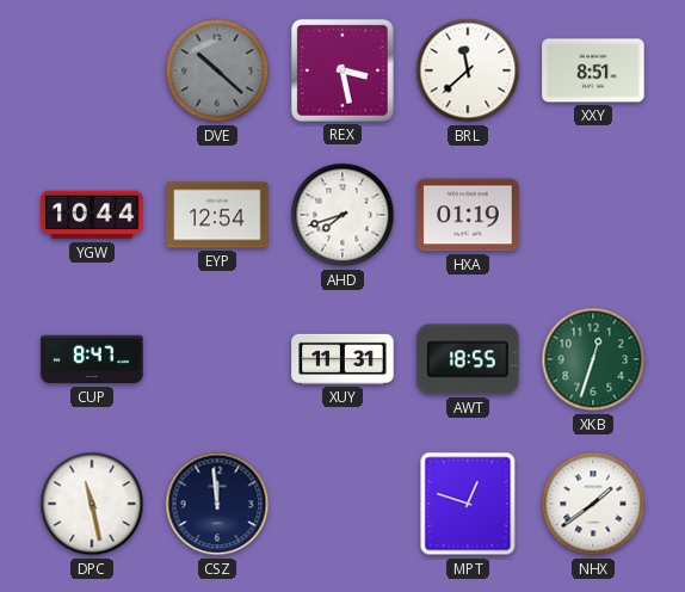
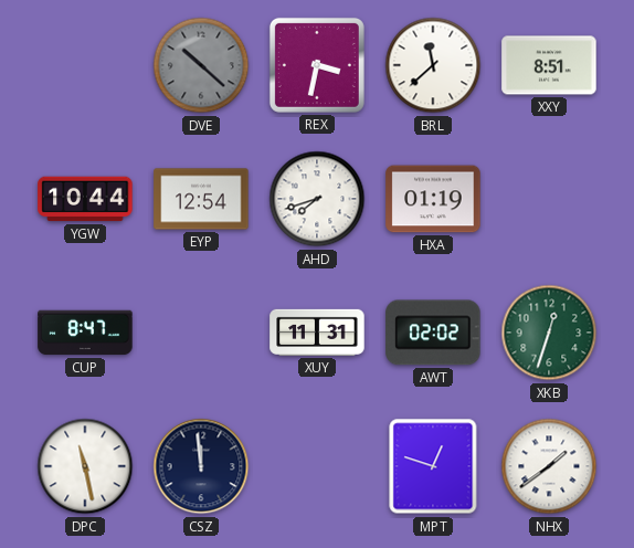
REX: 3:28 -> 3:32
AWT: 18:55 -> 02:02
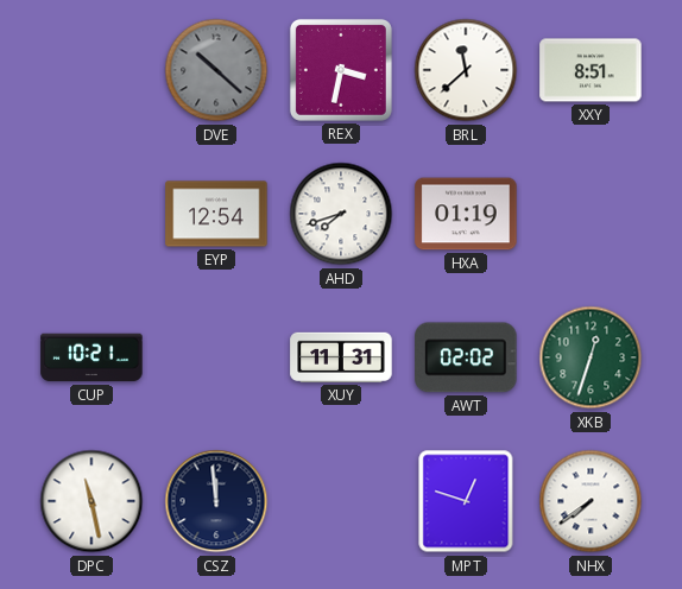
YGW: 10:44 -> none
CUP: 8:47 -> 10:21
NHX: 1:39 -> 7:39
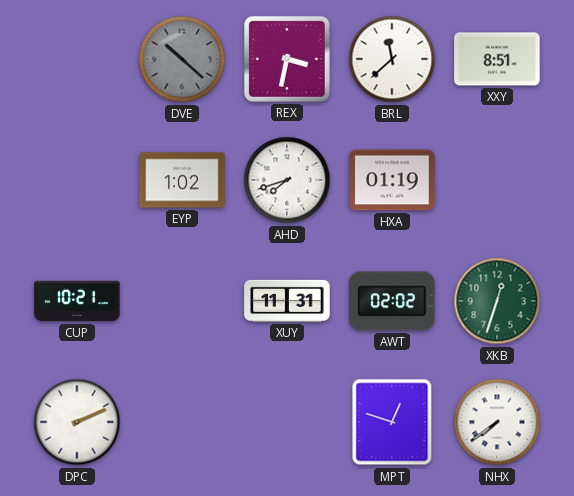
EYP: 12:54 -> 1:02
DPC: 11:28 -> 2:11
CSZ: 11:59 -> none
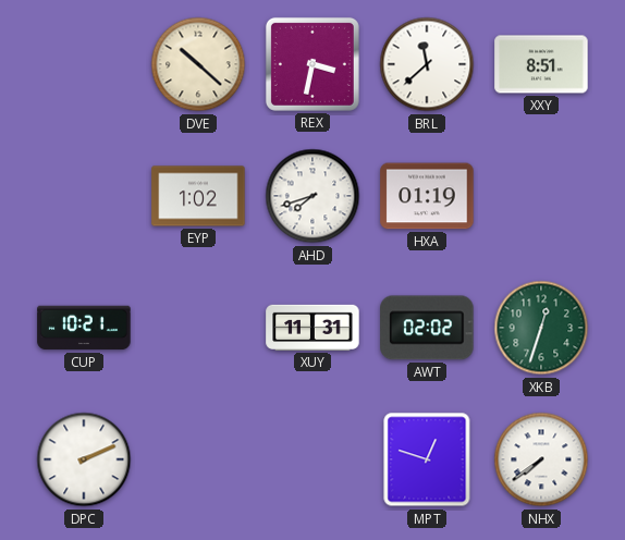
DVE dial: grey -> cream
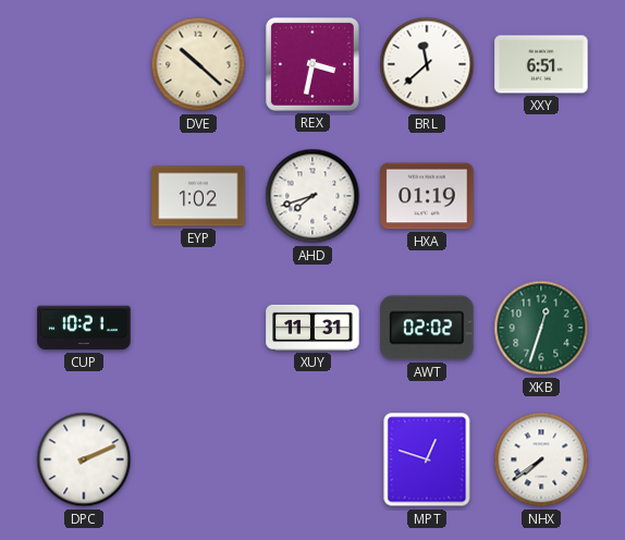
XXY: 8:51 -> 6:51
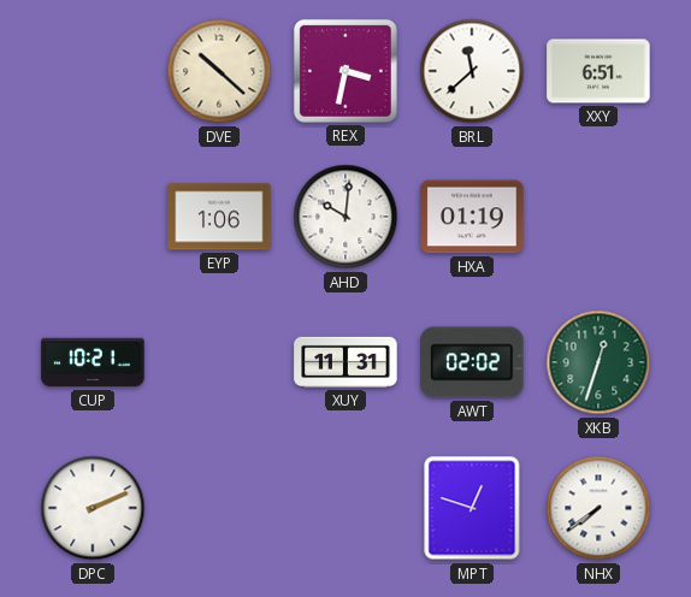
EYP: 1:02 -> 1:06
AHD: 7:42 -> 10:01
